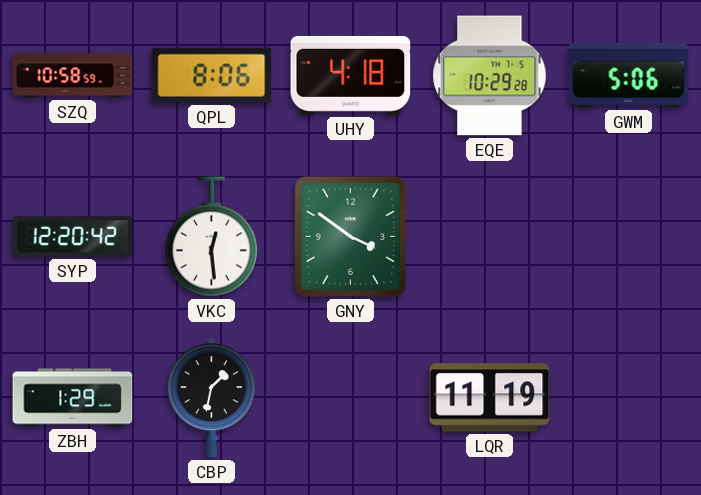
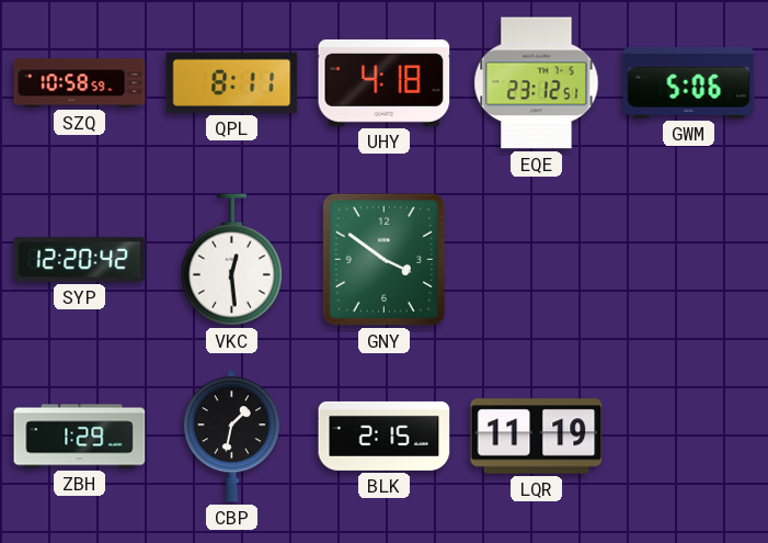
QPL: 8:06 -> 8:11
EQE: 10:29 -> 23:12
BLK: none -> 2:15
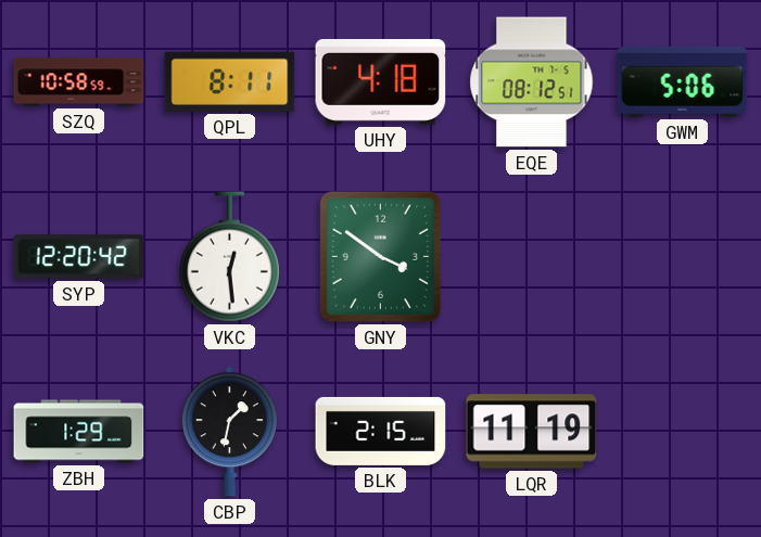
EQE: 23:12 -> 08:12
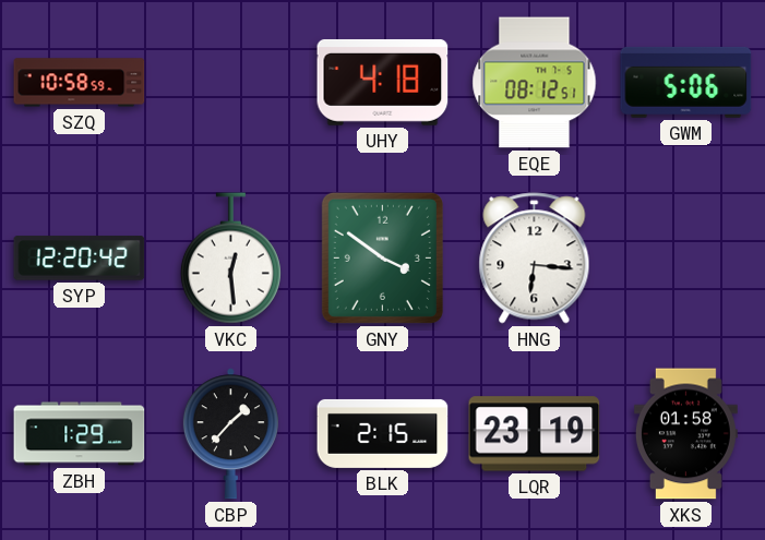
QPL: 8:11 -> none
HNG: none -> 6:16
CBP: 1:32 -> 1:37
LQR: 11:19 -> 23:19
XKS: none -> 01:58
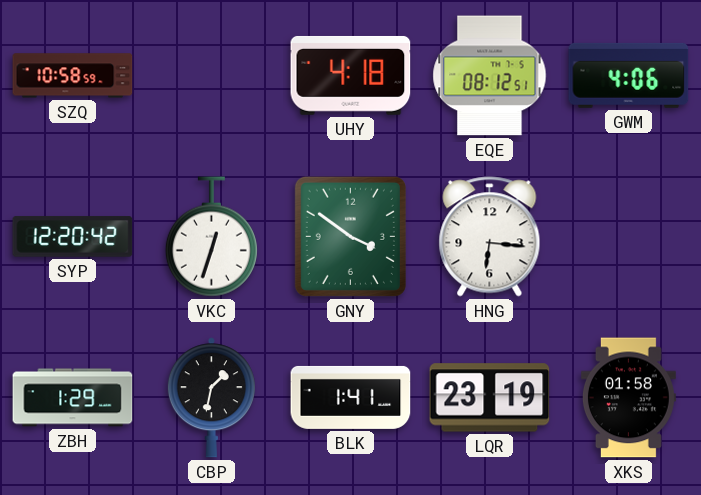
GWM: 5:06 -> 4:06
VKC: 12:29 -> 12:33
CBP: 1:37 -> 1:32
BLK: 2:15 -> 1:41
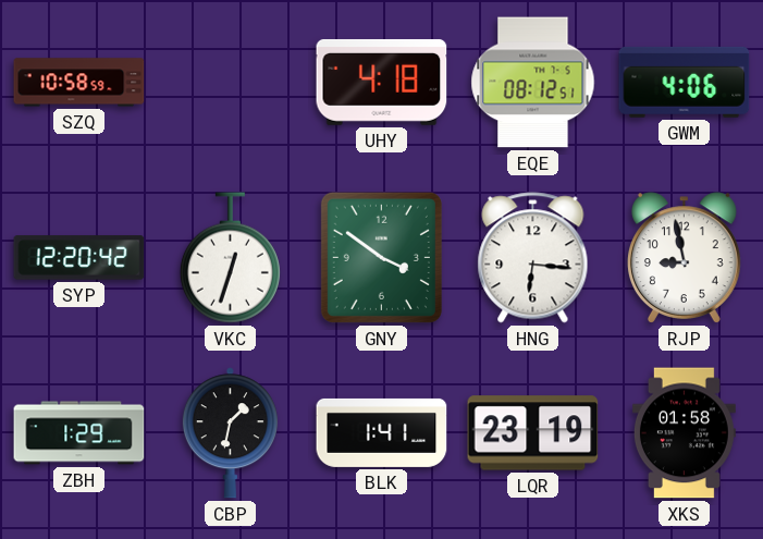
RJP: none -> 8:58
